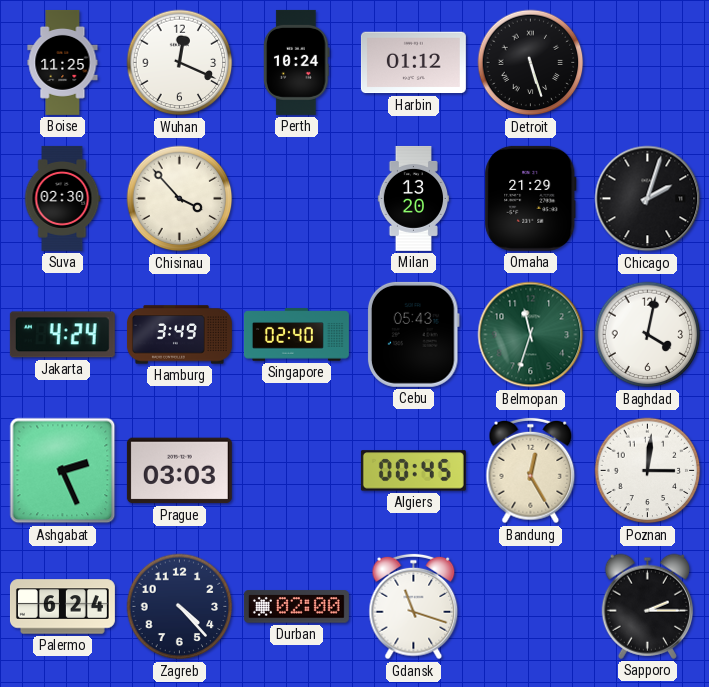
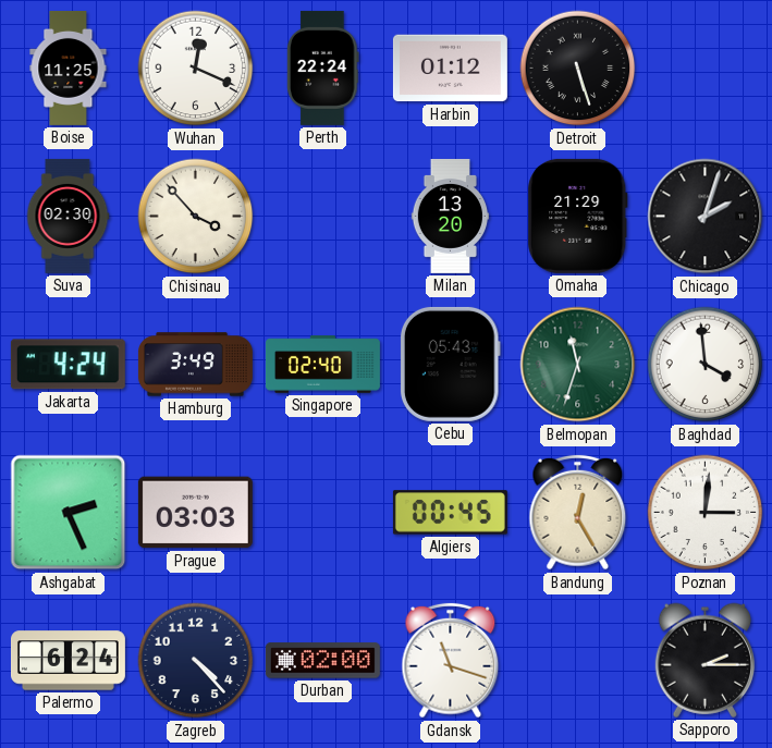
Perth: 10:24 -> 22:24
Baghdad: 4:02 -> 3:59
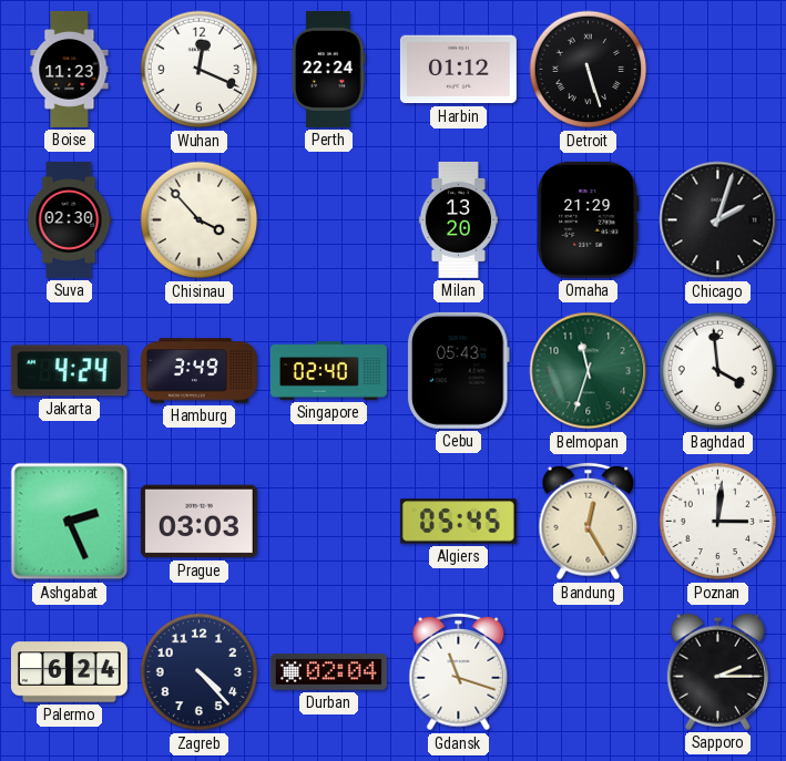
Boise: 11:25 -> 11:23
Algiers: 00:45 -> 05:45
Durban: 02:00 -> 02:04
